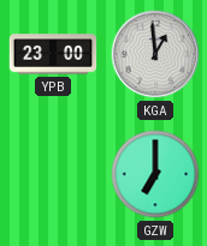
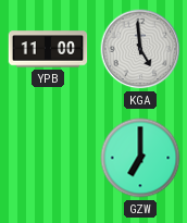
YPB: 23:00 -> 11:00
KGA: 12:59 -> 4:59
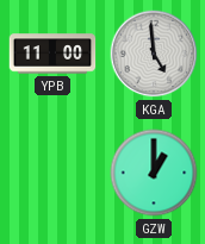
GZW: 7:00 -> 1:00
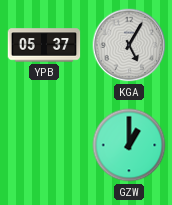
YPB: 11:00 -> 05:37
KGA: 4:59 -> 5:05
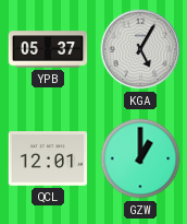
QCL: none -> 12:01
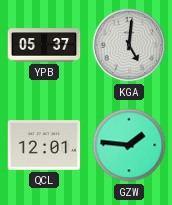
KGA: 5:05 -> 5:01
GZW: 1:00 -> 1:46
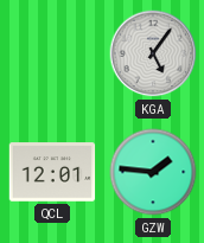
YPB: 05:37 -> none
KGA: 5:01 -> 5:06
